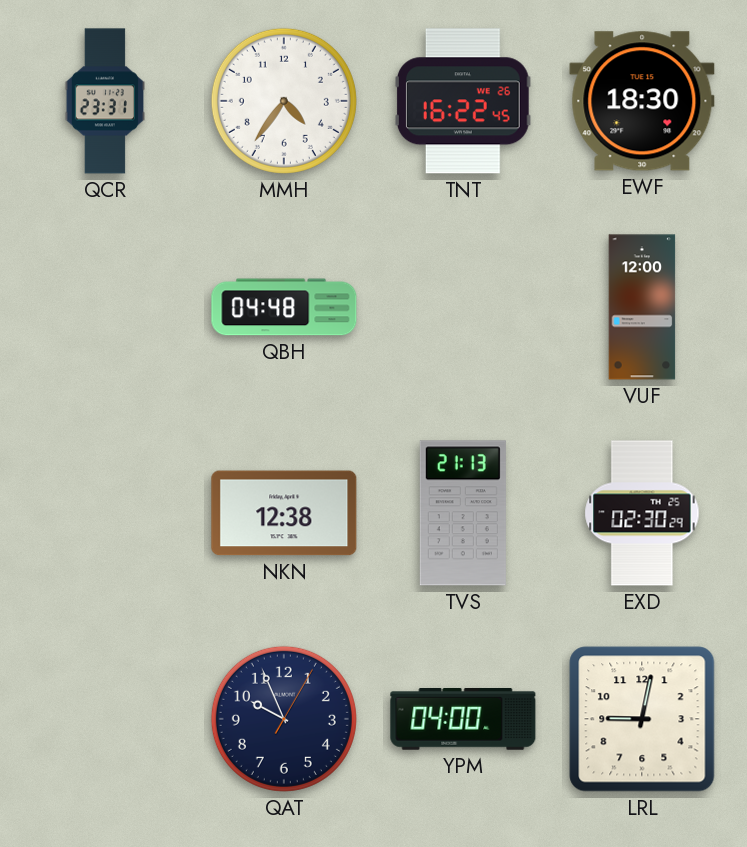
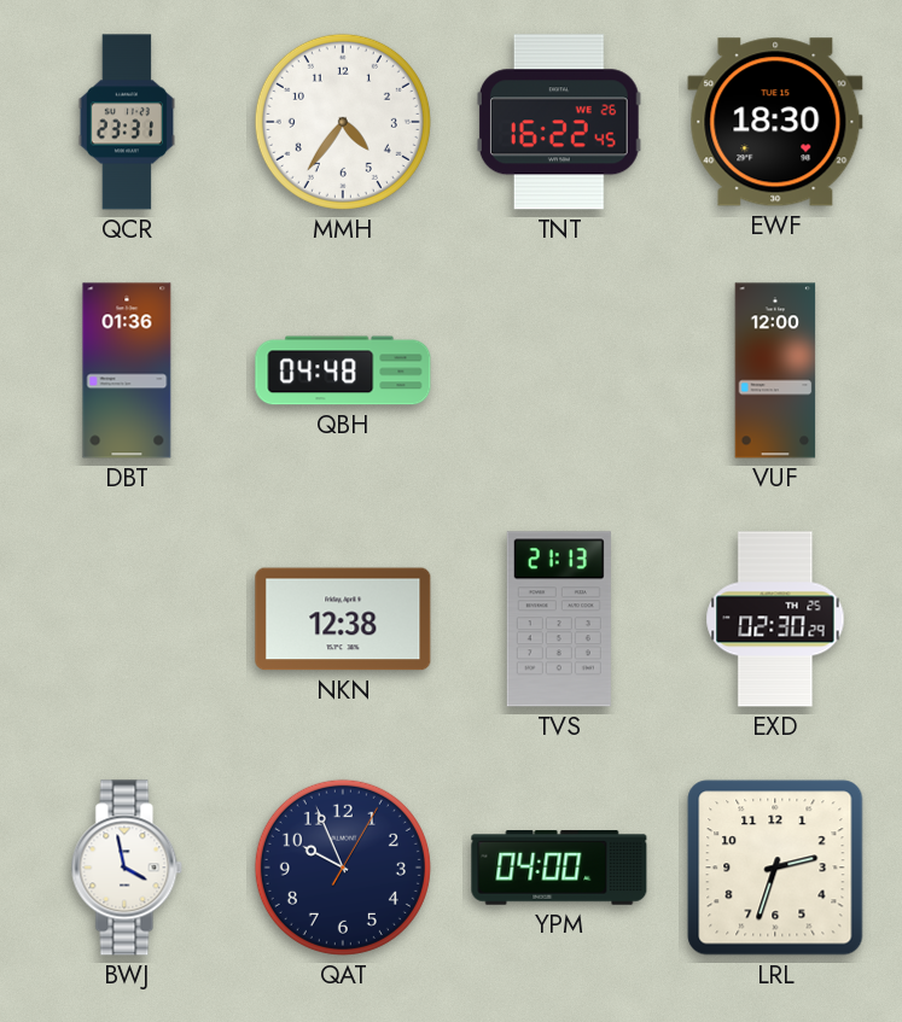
DBT: none -> 01:36
BWJ: none -> 3:58
LRL: 9:02 -> 2:33
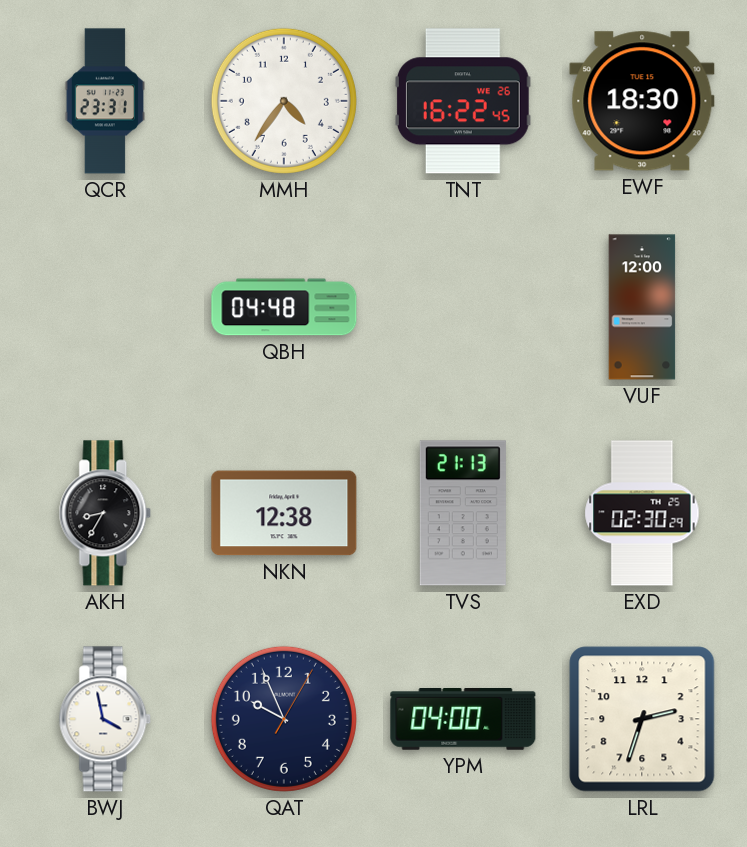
DBT: 01:36 -> none
AKH: none -> 8:35
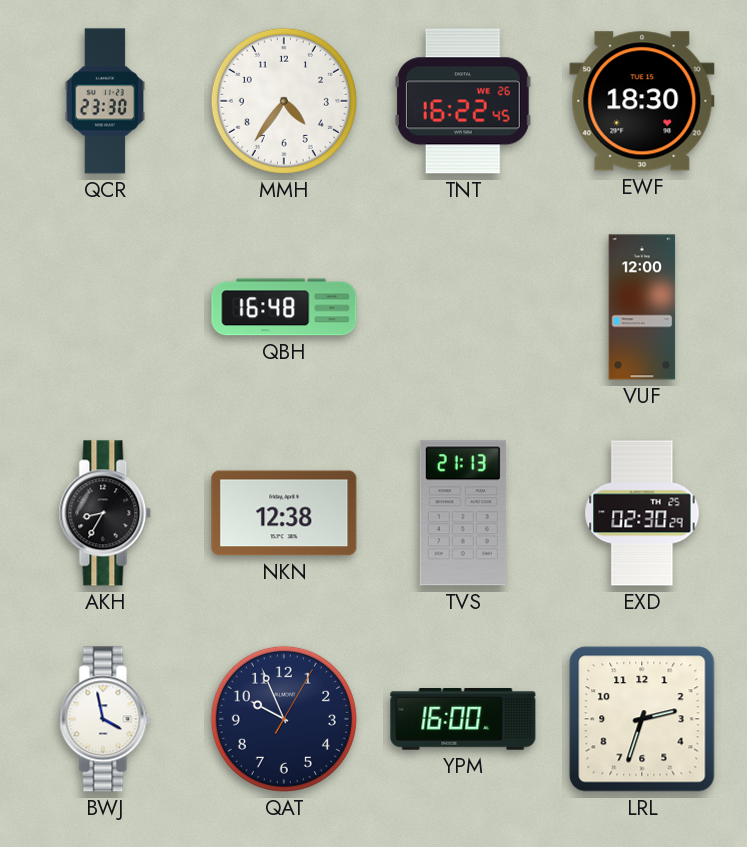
QCR: 23:31 -> 23:30
QBH: 04:48 -> 16:48
YPM: 04:00 -> 16:00
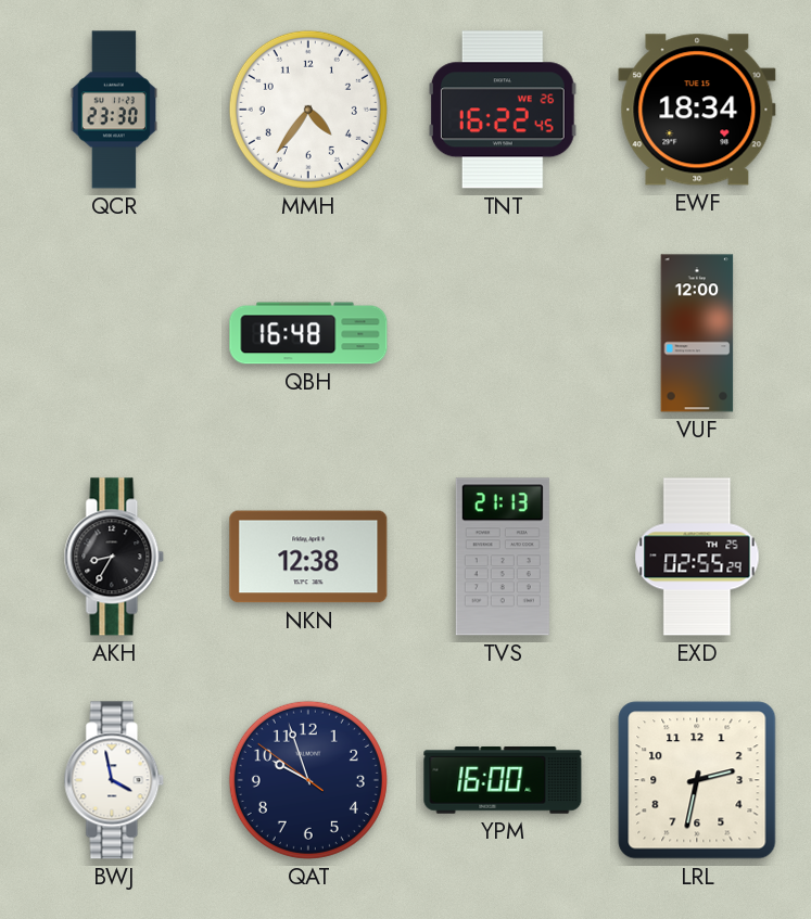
EWF: 18:30 -> 18:34
EXD: 02:30 -> 02:55
QAT: 9:56:05 -> 9:56:51
LRL: 2:33 -> 2:32
